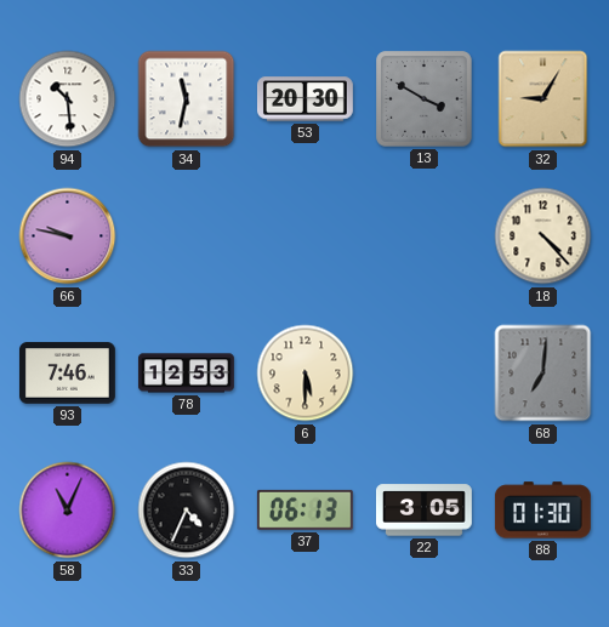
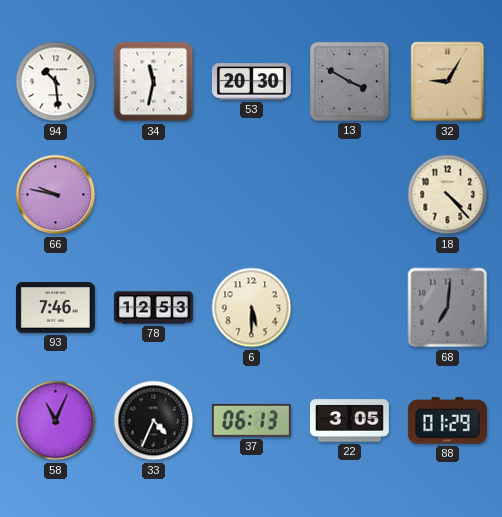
88: 01:30 -> 01:29
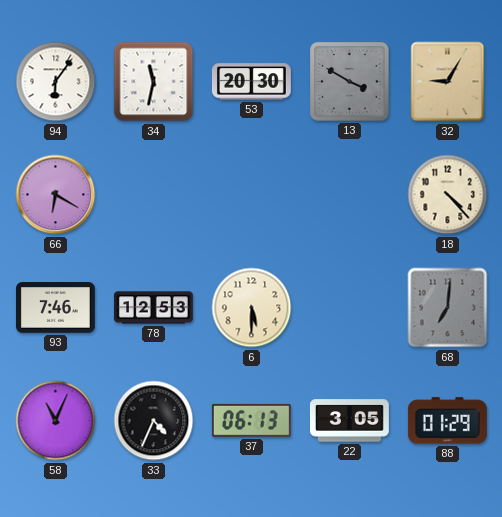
94: 10:29 -> 6:06
66: 9:47 -> 6:20
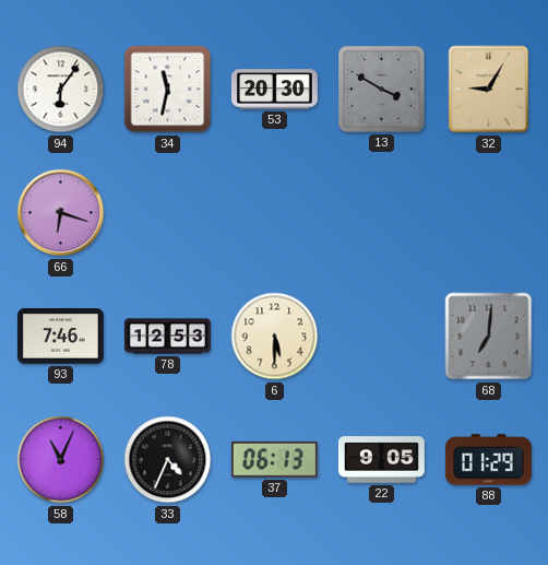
66: 6:20 -> 6:18
18: 4:23 -> none
22: 3:05 -> 9:05
